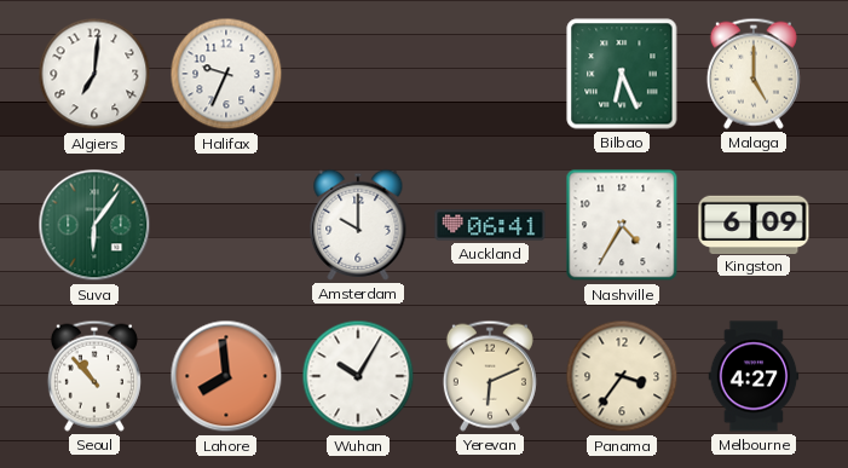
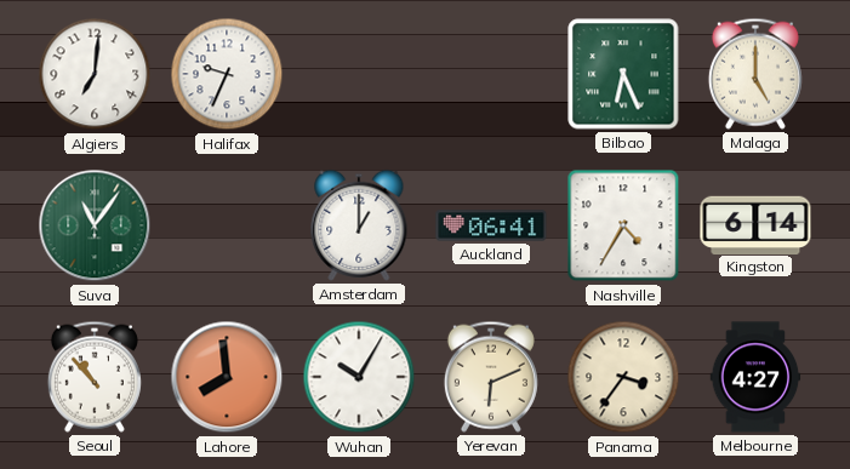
Suva: 6:06 -> 11:06
Amsterdam: 10:00 -> 1:00
Kingston: 6:09 -> 6:14
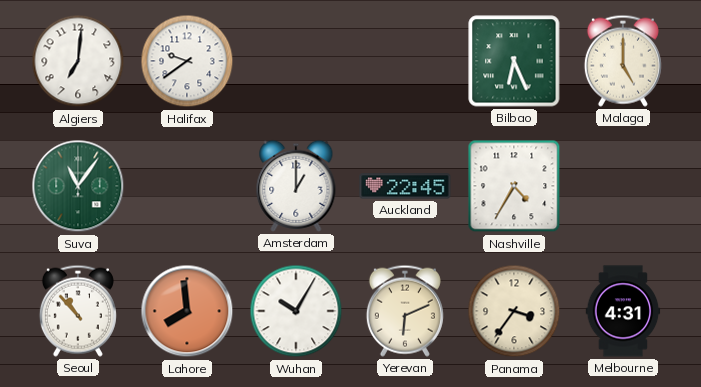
Halifax: 9:34 -> 9:39
Auckland: 06:41 -> 22:45
Kingston: 6:14 -> none
Melbourne: 4:27 -> 4:31
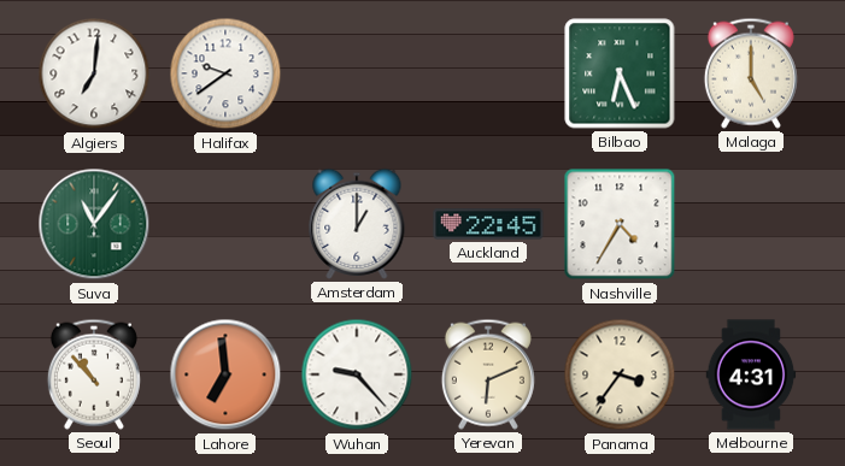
Lahore: 7:59 -> 6:59
Wuhan: 10:05 -> 9:23
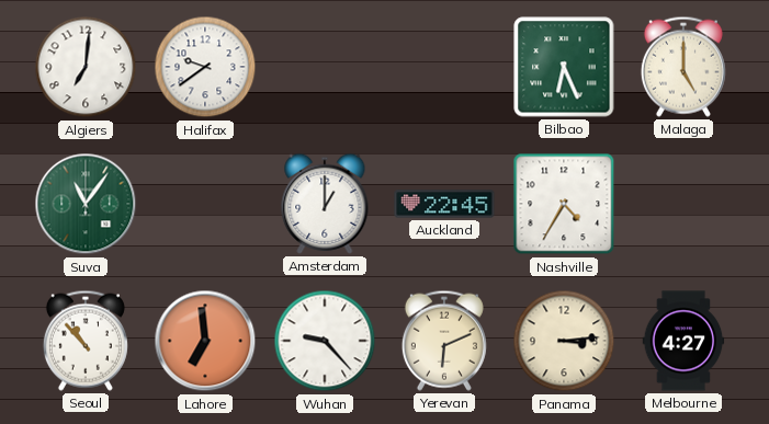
Panama: 3:36 -> 3:14
Melbourne: 4:31 -> 4:27
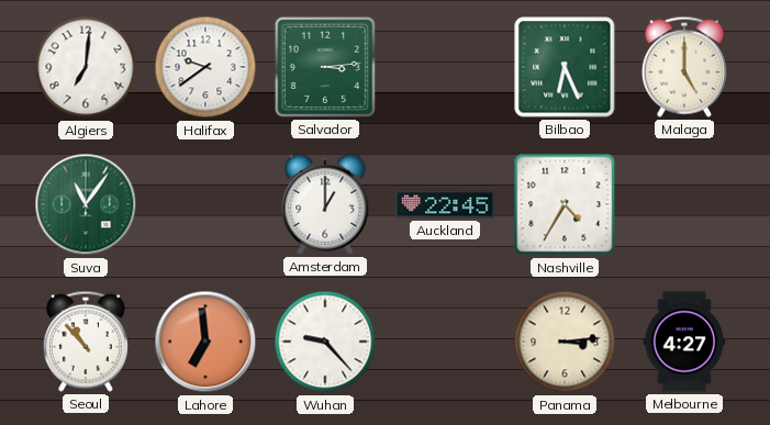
Salvador: none -> 3:14
Yerevan: 6:11 -> none
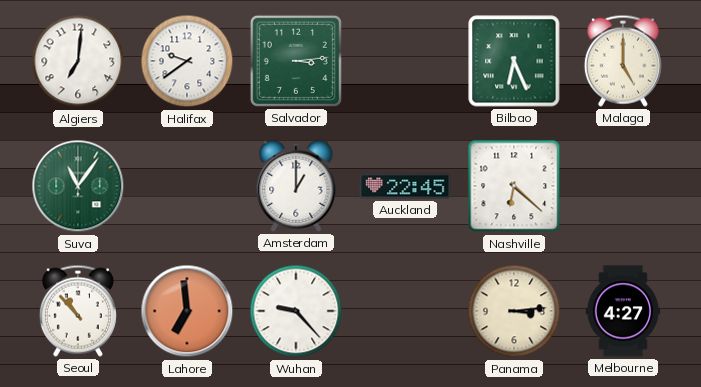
Nashville: 4:35 -> 6:22
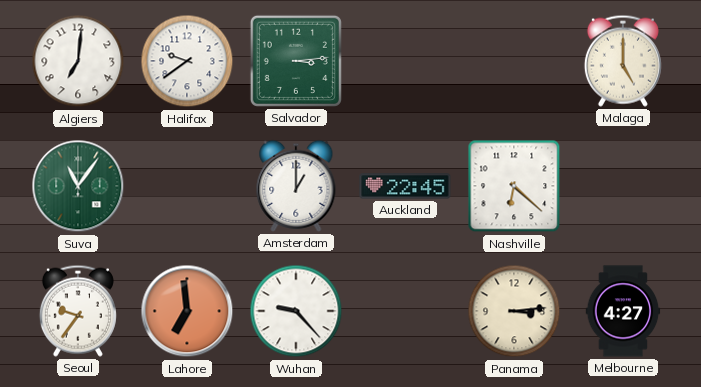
Bilbao: 6:26 -> none
Seoul: 10:53 -> 9:36
